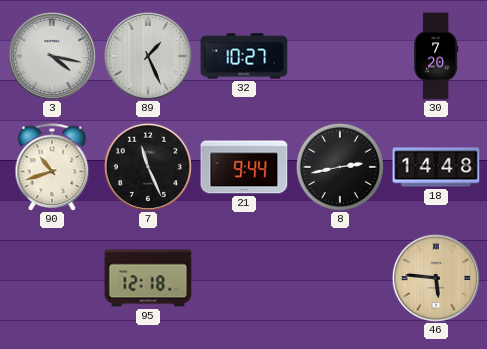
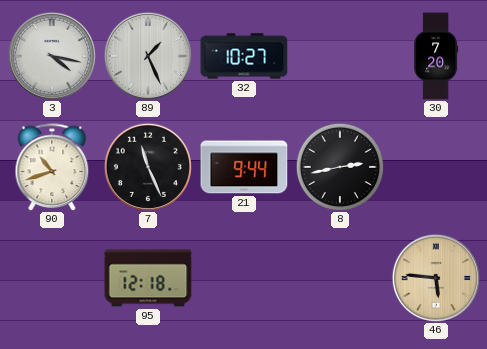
18: 14:48 -> none
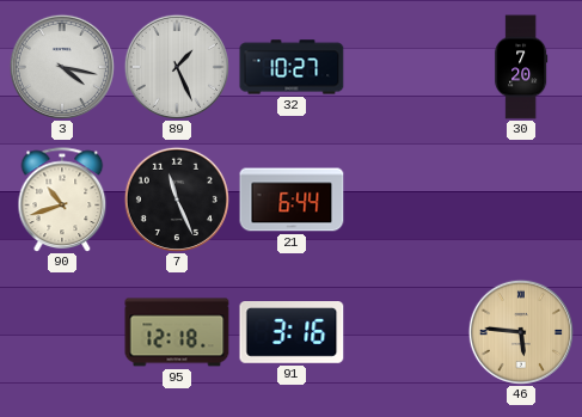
21: 9:44 -> 6:44
8: 2:43 -> none
91: none -> 3:16
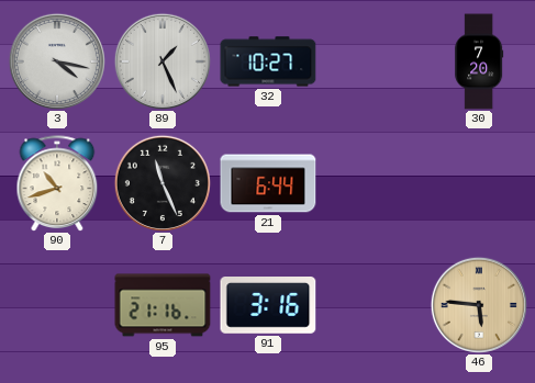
95: 12:18 -> 21:16
